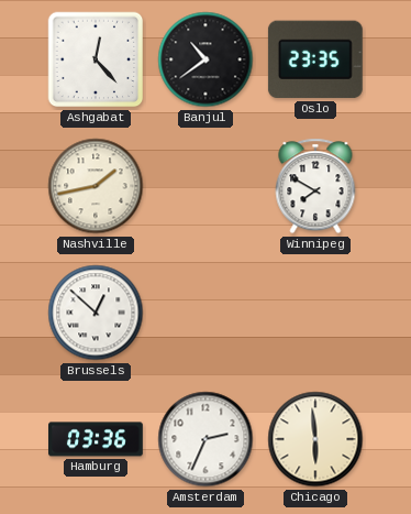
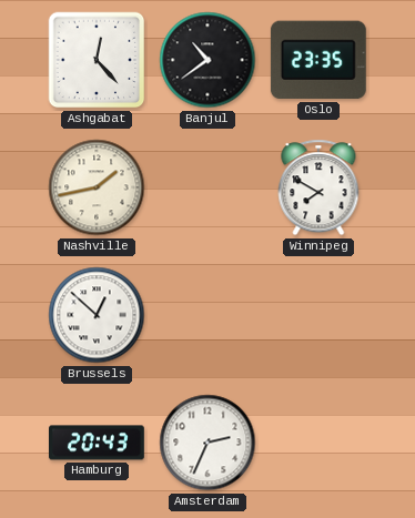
Hamburg: 03:36 -> 20:43
Chicago: 5:59 -> none
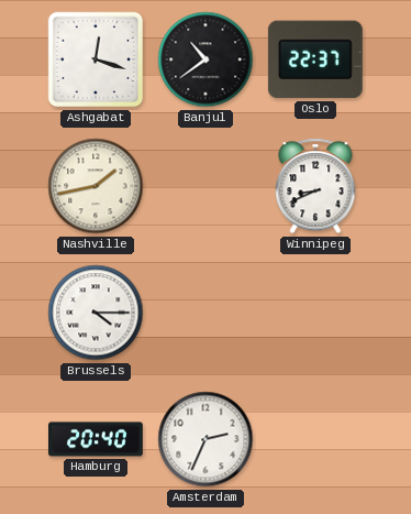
Ashgabat: 12:23 -> 12:18
Oslo: 23:35 -> 22:37
Winnipeg: 7:50 -> 8:41
Brussels: 12:52 -> 4:15
Hamburg: 20:43 -> 20:40
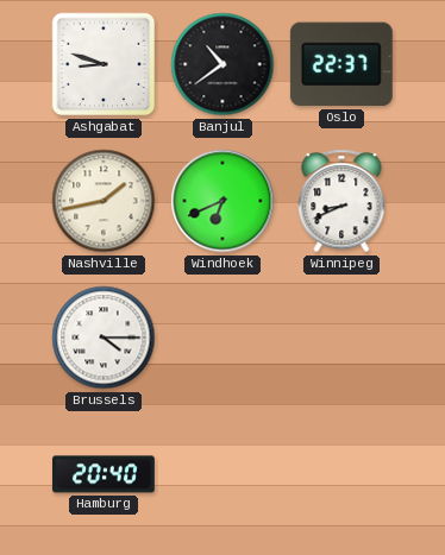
Ashgabat: 12:18 -> 8:48
Windhoek: none -> 6:41
Amsterdam: 2:34 -> none
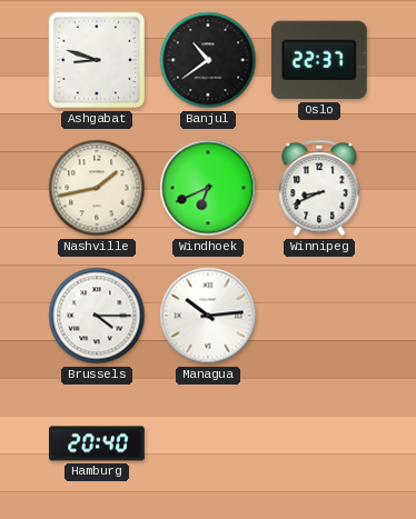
Managua: none -> 10:14
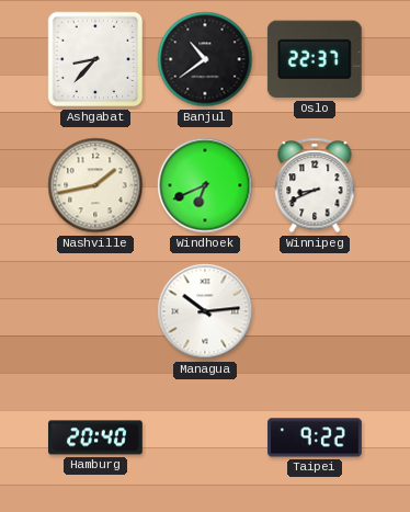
Ashgabat: 8:48 -> 8:37
Brussels: 4:15 -> none
Taipei: none -> 9:22
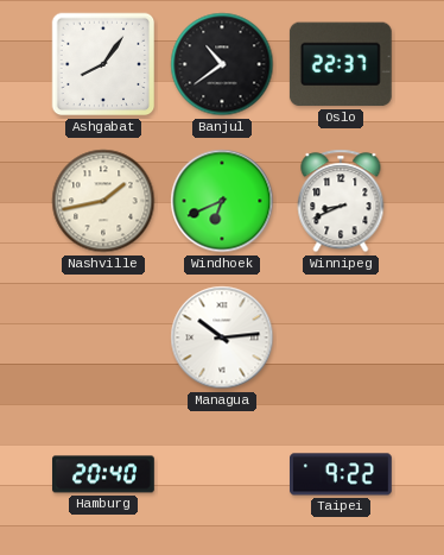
Ashgabat: 8:37 -> 8:06
